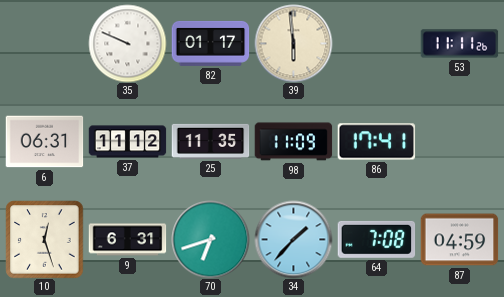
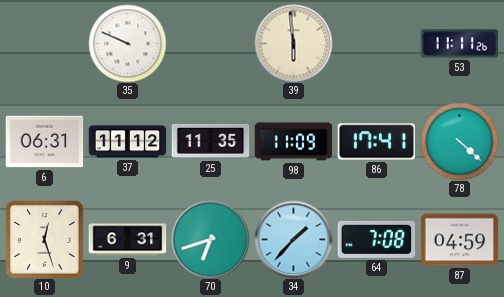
82: 01:17 -> none
78: none -> 4:22
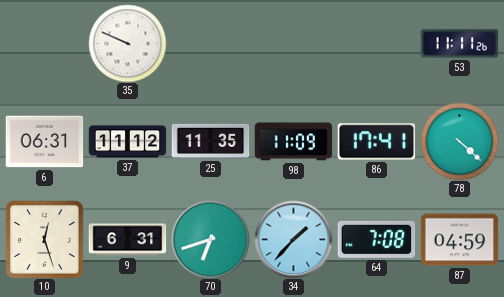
39: 5:59 -> none
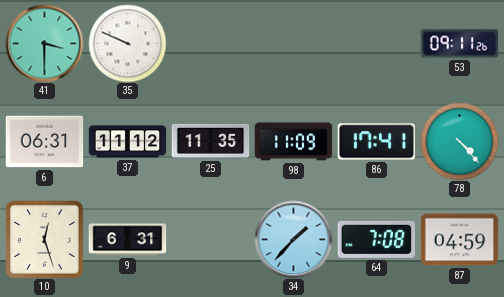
41: none -> 3:30
53: 11:11 -> 09:11
78: 4:22 -> 4:23
70: 6:42 -> none
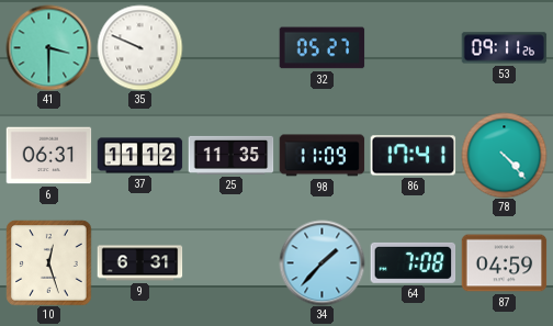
32: none -> 05:27
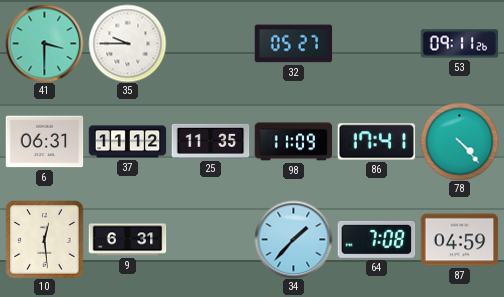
35: 9:49 -> 9:45
10: 12:27 -> 12:29
